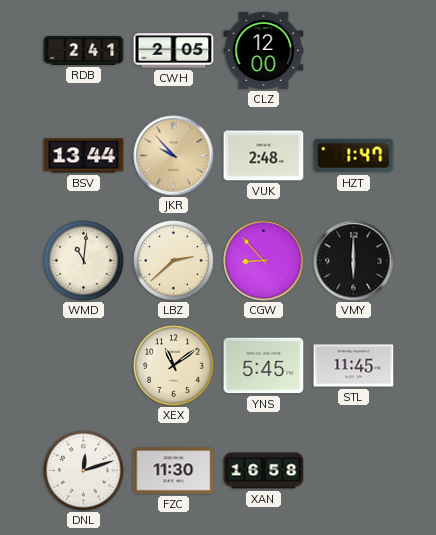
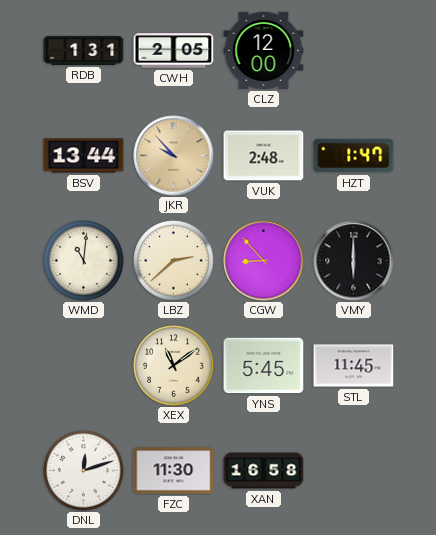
RDB: 2:41 -> 1:31
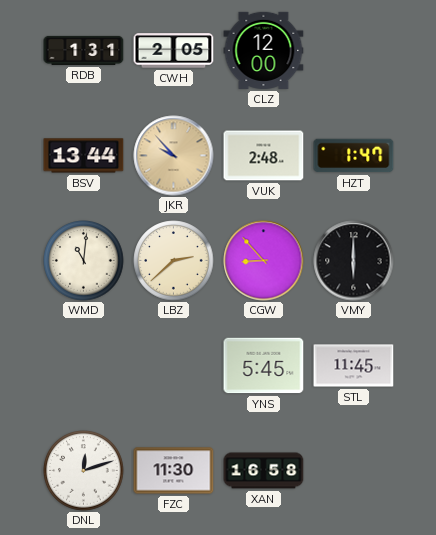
XEX: 11:09 -> none
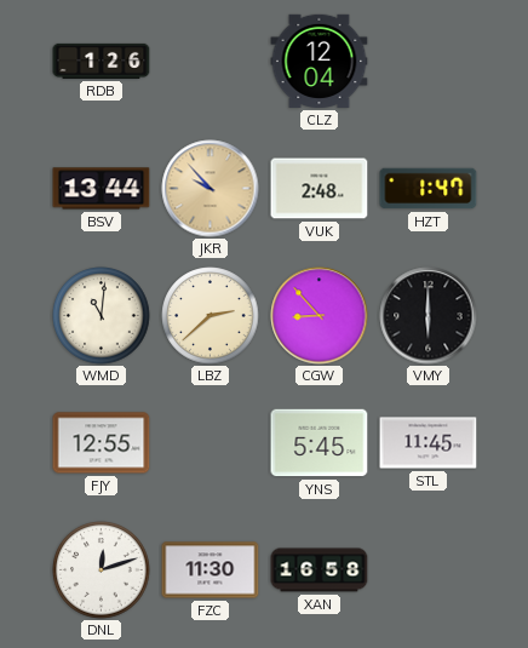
RDB: 1:31 -> 1:26
CWH: 2:05 -> none
CLZ: 12:00 -> 12:04
FJY: none -> 12:55
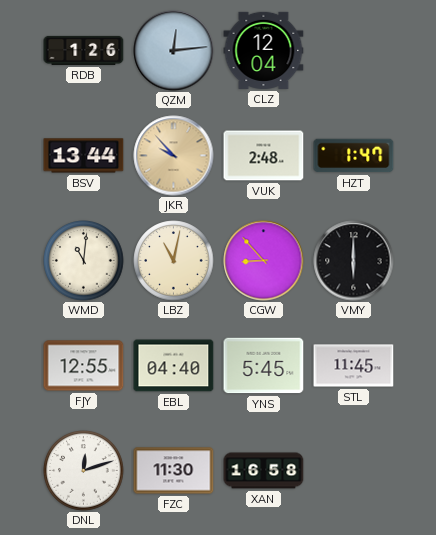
QZM: none -> 12:14
LBZ: 2:38 -> 11:02
EBL: none -> 04:40
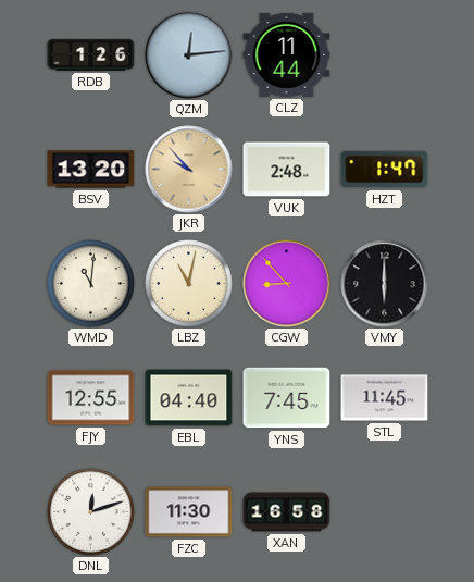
CLZ: 12:04 -> 11:44
BSV: 13:44 -> 13:20
YNS: 5:45 -> 7:45
